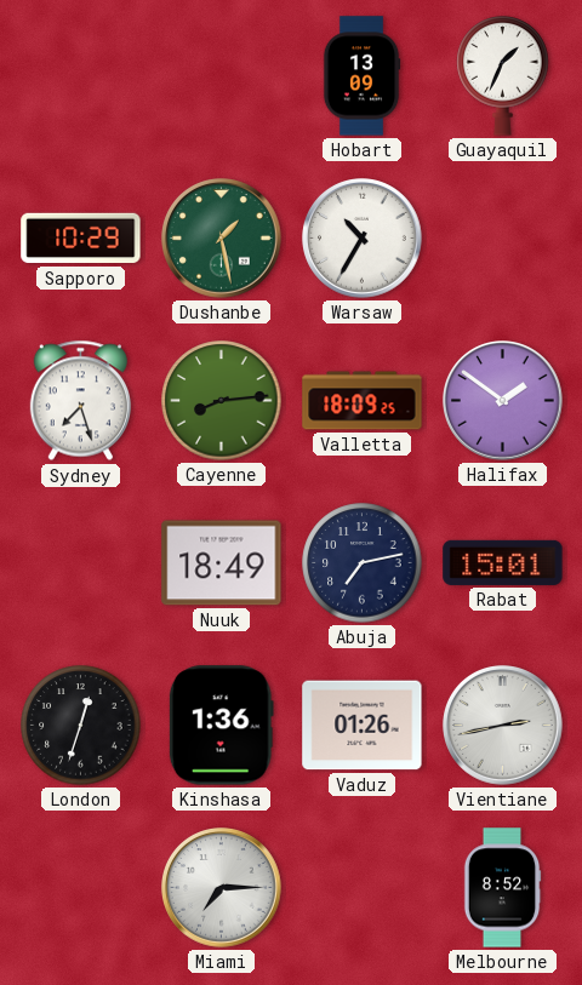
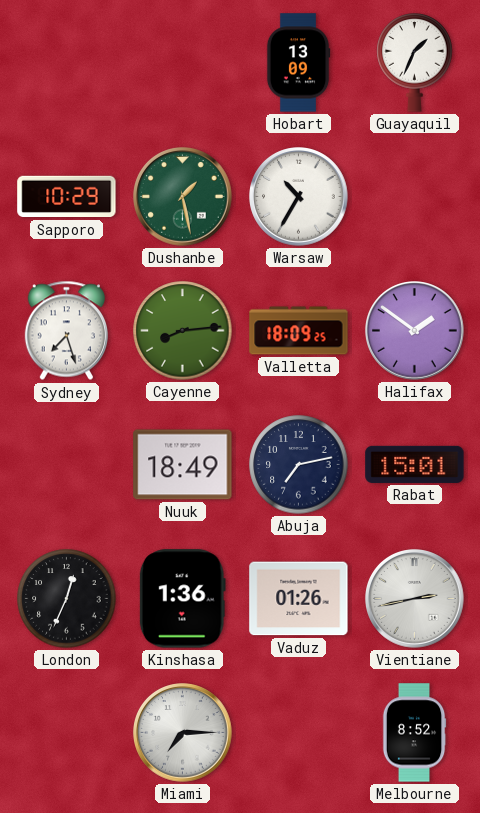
London: 12:33 -> 12:34
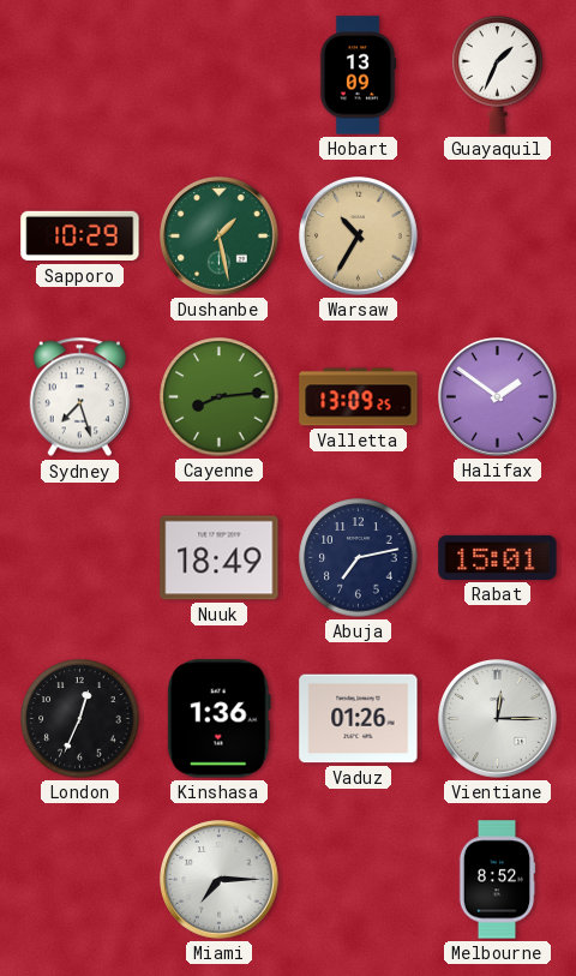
Warsaw dial: white -> champagne
Valletta: 18:09 -> 13:09
Vientiane: 2:43 -> 12:15
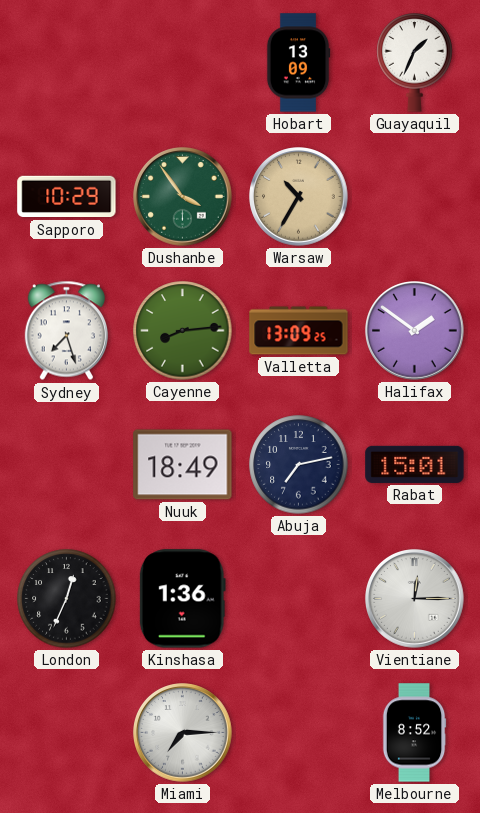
Dushanbe: 1:28 -> 3:54
Vaduz: 01:26 -> none
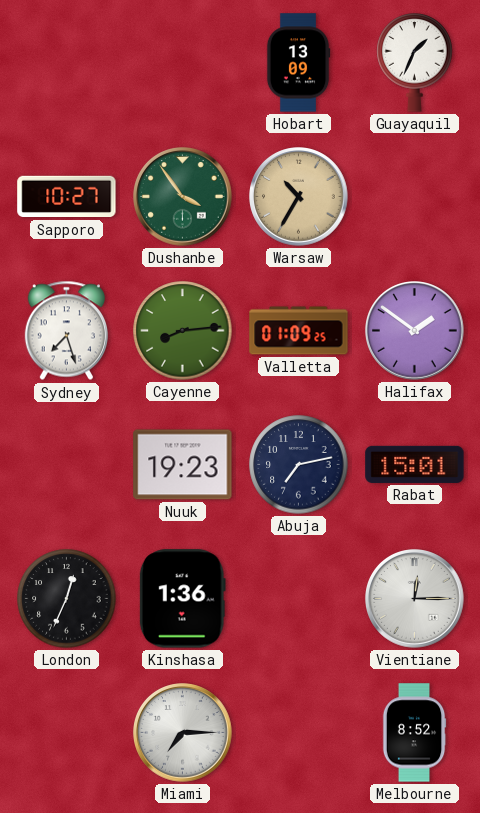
Sapporo: 10:29 -> 10:27
Valletta: 13:09 -> 01:09
Nuuk: 18:49 -> 19:23
